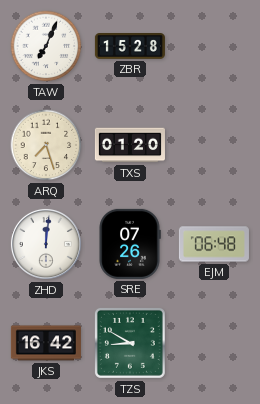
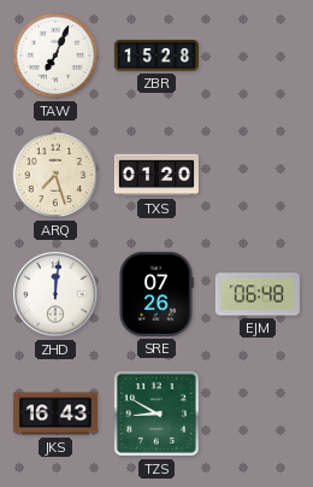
JKS: 16:42 -> 16:43
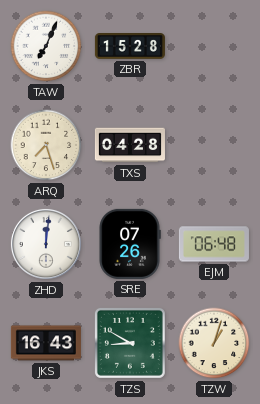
TXS: 01:20 -> 04:28
TZW: none -> 1:03
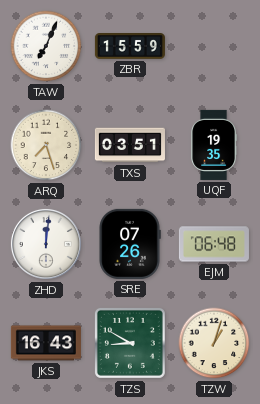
ZBR: 15:28 -> 15:59
TXS: 04:28 -> 03:51
UQF: none -> 19:35
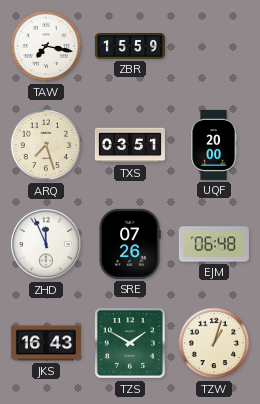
TAW: 7:04 -> 7:17
UQF: 19:35 -> 20:00
ZHD: 12:01 -> 11:56
TZS: 8:50 -> 1:50
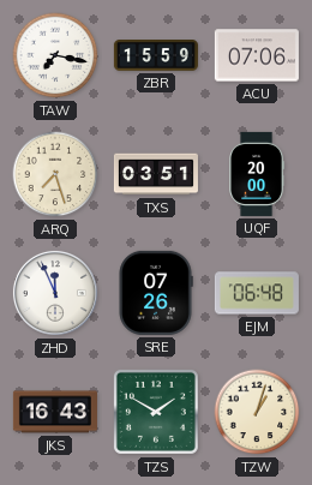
ACU: none -> 07:06
